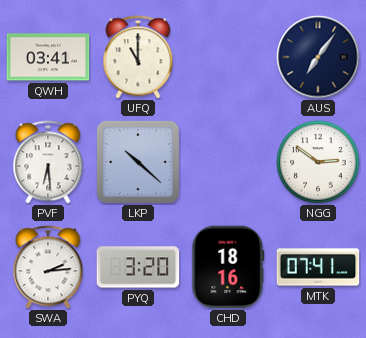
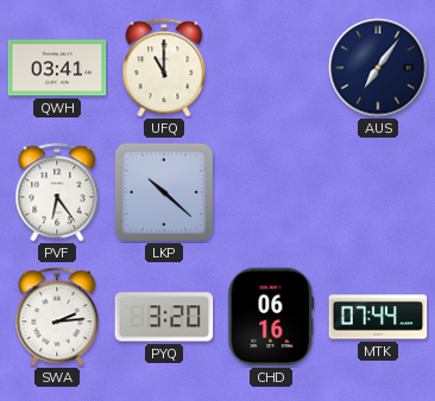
PVF: 6:29 -> 6:24
NGG: 2:51 -> none
CHD: 18:16 -> 06:16
MTK: 07:41 -> 07:44
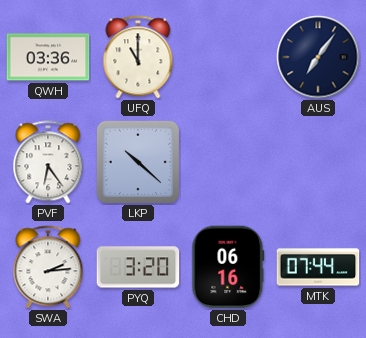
QWH: 03:41 -> 03:36
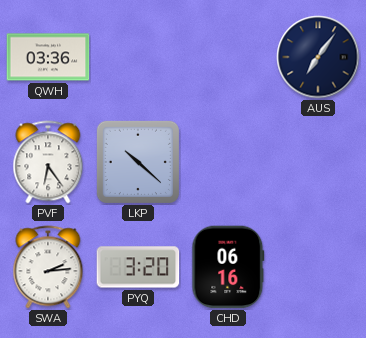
UFQ: 11:00 -> none
MTK: 07:44 -> none
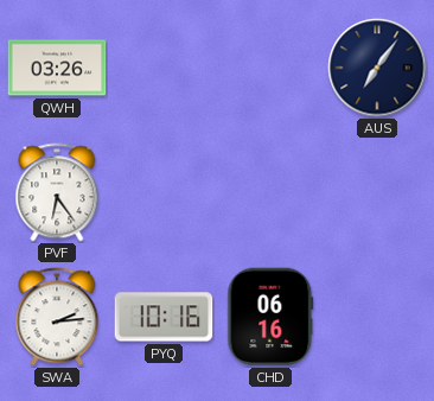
QWH: 03:36 -> 03:26
LKP: 10:22 -> none
PYQ: 3:20 -> 10:16
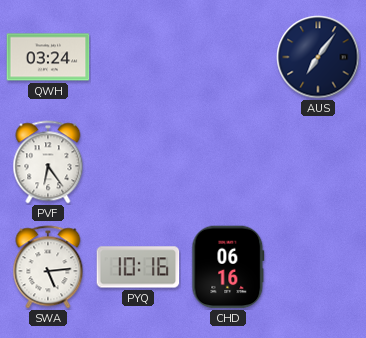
QWH: 03:26 -> 03:24
SWA: 2:14 -> 5:14
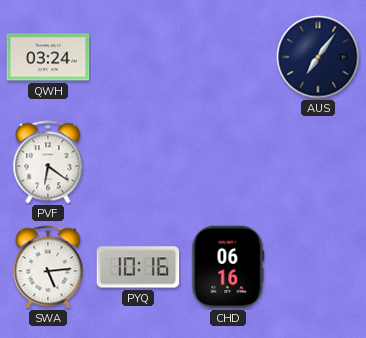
PVF: 6:24 -> 6:21
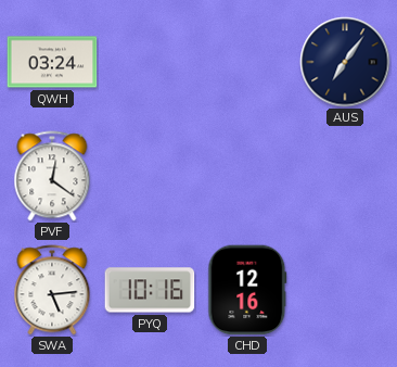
PVF: 6:21 -> 12:21
CHD: 06:16 -> 12:16
